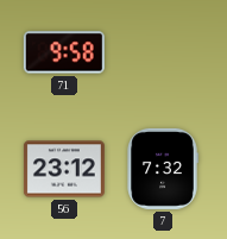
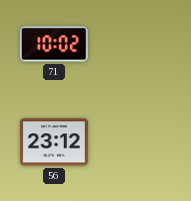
71: 9:58 -> 10:02
7: 7:32 -> none
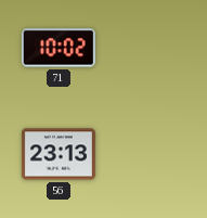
56: 23:12 -> 23:13
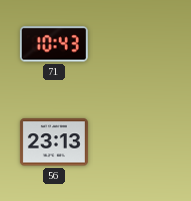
71: 10:02 -> 10:43
